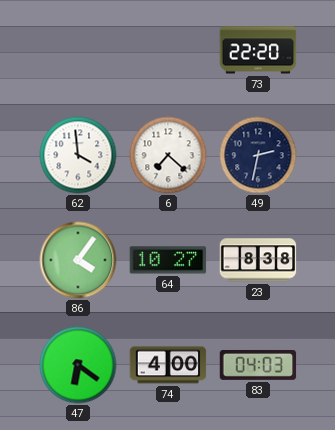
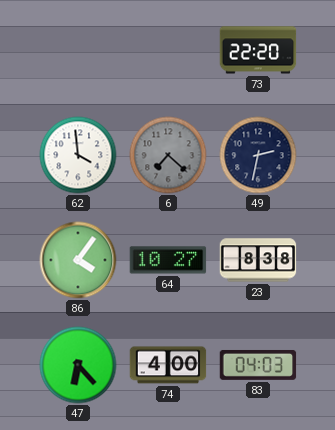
6 dial: white -> grey
47: 6:21 -> 6:23
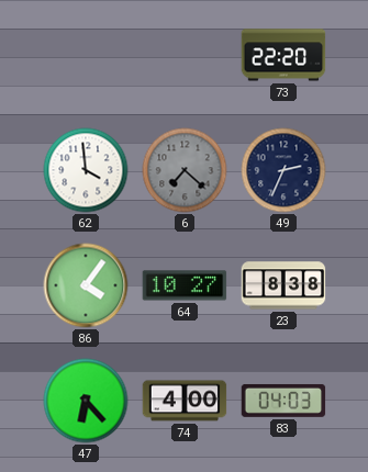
49: 2:32 -> 2:34
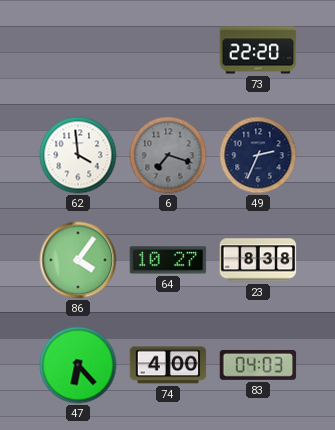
6: 7:22 -> 7:18
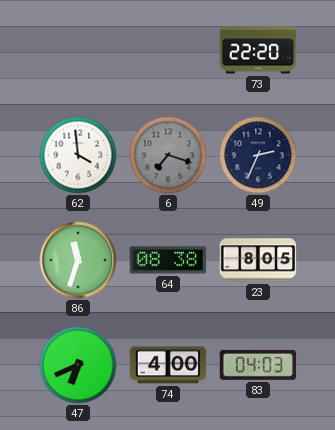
86: 4:06 -> 11:33
64: 10:27 -> 08:38
23: 8:38 -> 8:05
47: 6:23 -> 6:41
